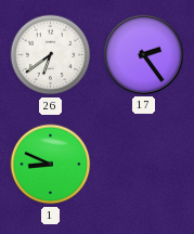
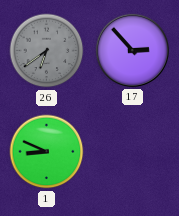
26 dial: white -> grey
17: 2:24 -> 2:53
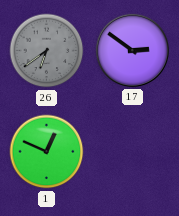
17: 2:53 -> 2:51
1: 8:49 -> 12:49
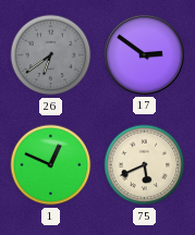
75: none -> 5:41
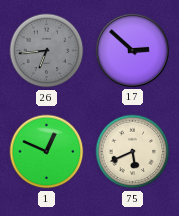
26: 6:39 -> 6:44
17: 2:51 -> 2:52
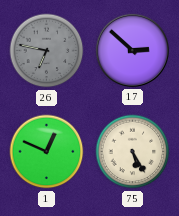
26: 6:44 -> 6:47
75: 5:41 -> 5:25
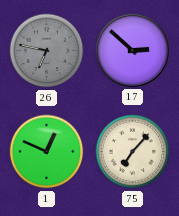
75: 5:25 -> 7:07
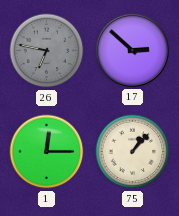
1: 12:49 -> 12:15
75: 7:07 -> 1:07
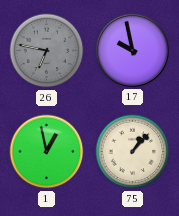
17: 2:52 -> 9:58
1: 12:15 -> 12:58
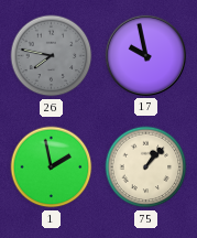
26: 6:47 -> 7:47
1: 12:58 -> 1:58
